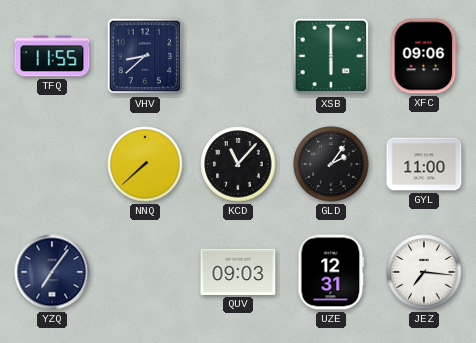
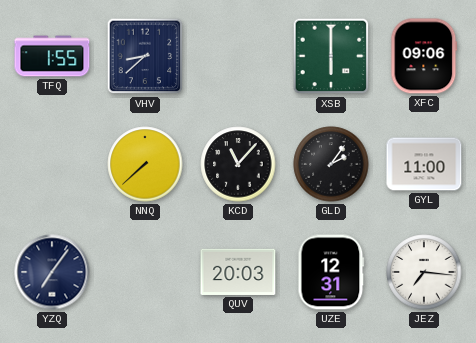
TFQ: 11:55 -> 1:55
QUV: 09:03 -> 20:03
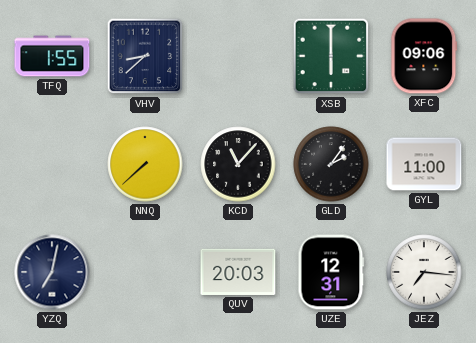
YZQ: 7:06 -> 7:02
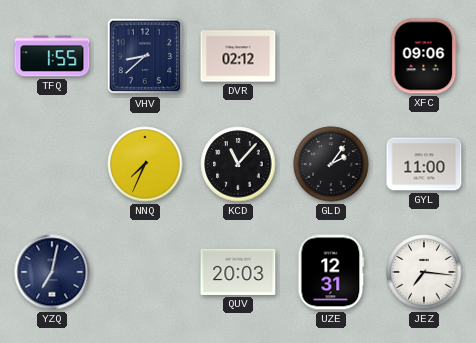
DVR: none -> 02:12
XSB: 6:00 -> none
NNQ: 7:38 -> 7:34
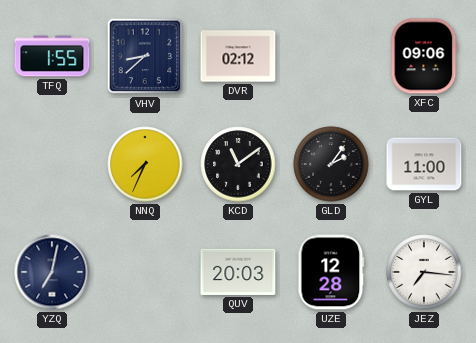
KCD: 11:07 -> 11:09
UZE: 12:31 -> 12:28
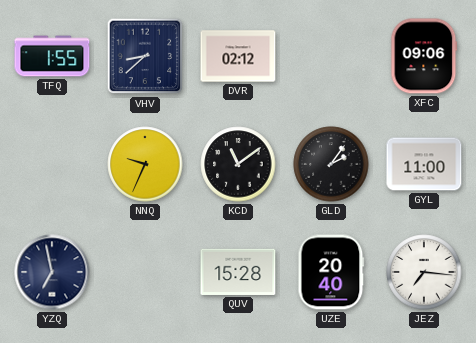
NNQ: 7:34 -> 9:34
YZQ: 7:02 -> 6:58
QUV: 20:03 -> 15:28
UZE: 12:28 -> 20:40
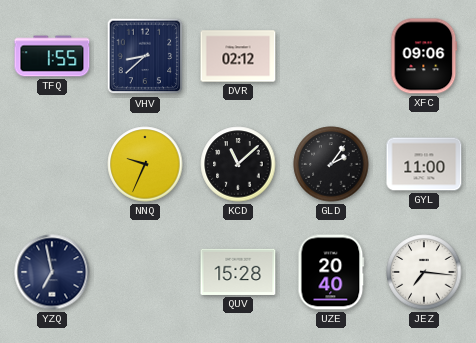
KCD: 11:09 -> 11:08
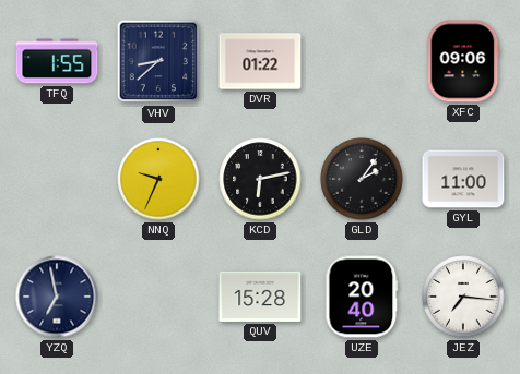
DVR: 02:12 -> 01:22
KCD: 11:08 -> 6:13
